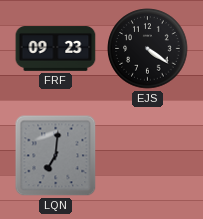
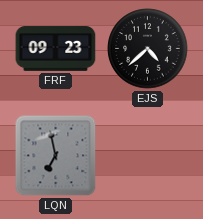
EJS: 4:21 -> 4:38
LQN: 7:01 -> 6:58
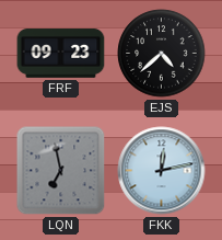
FKK: none -> 12:13
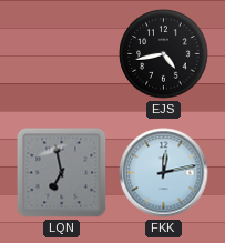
FRF: 09:23 -> none
EJS: 4:38 -> 4:43
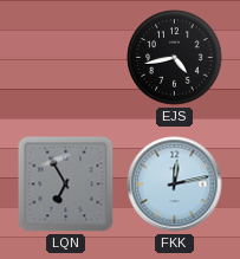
LQN: 6:58 -> 6:55
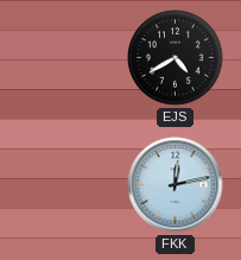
EJS: 4:43 -> 4:40
LQN: 6:55 -> none
